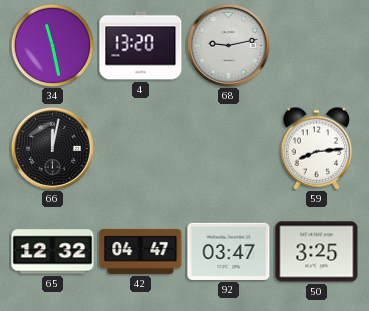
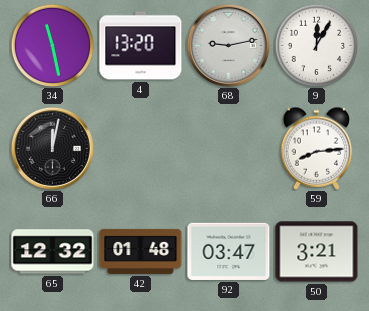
9: none -> 12:05
42: 04:47 -> 01:48
50: 3:25 -> 3:21
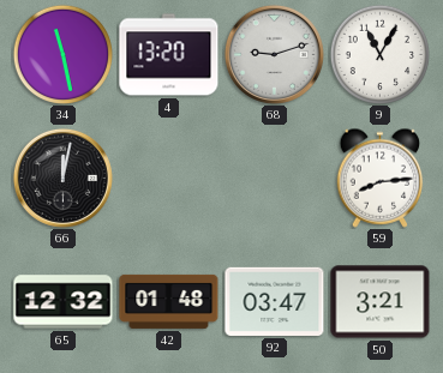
68: 9:13 -> 9:12
9: 12:05 -> 11:05
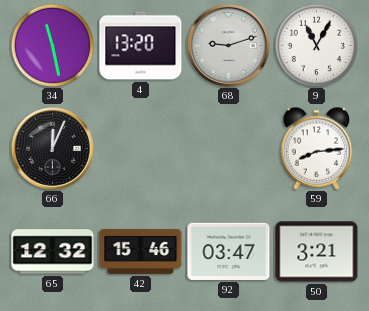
66: 12:02 -> 12:04
42: 01:48 -> 15:46
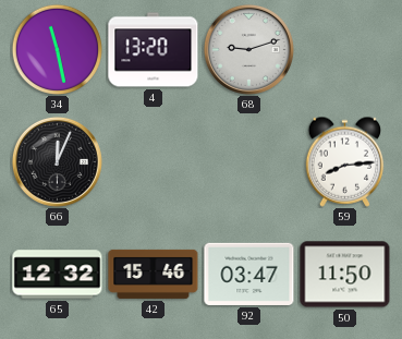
9: 11:05 -> none
50: 3:21 -> 11:50
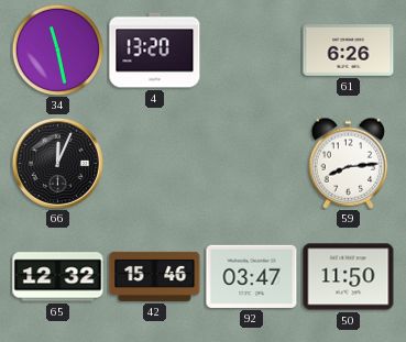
68: 9:12 -> none
61: none -> 6:26
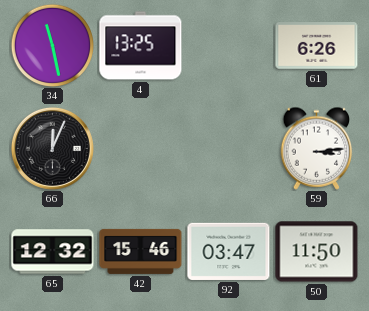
4: 13:20 -> 13:25
59: 8:14 -> 3:14
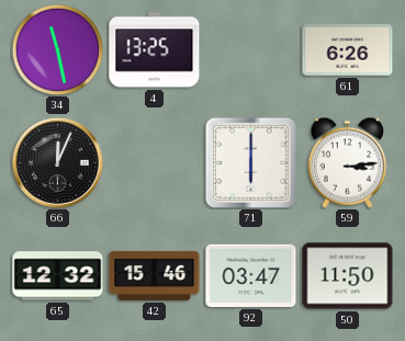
71: none -> 6:00
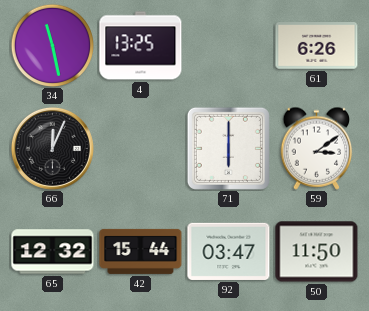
59: 3:14 -> 3:09
42: 15:46 -> 15:44
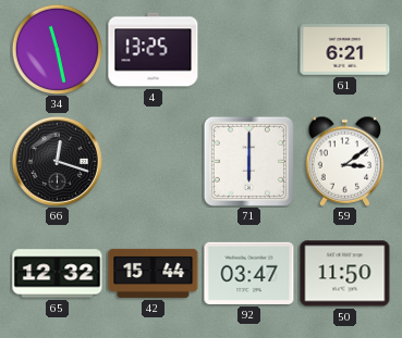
61: 6:26 -> 6:21
66: 12:04 -> 12:18
